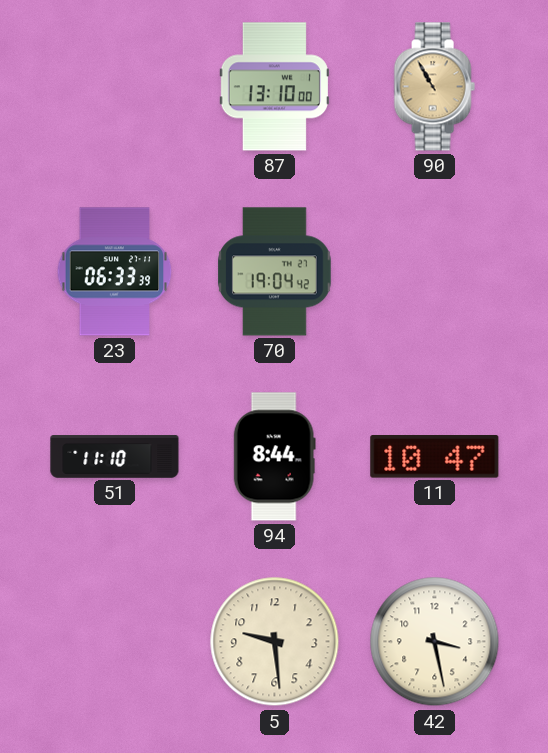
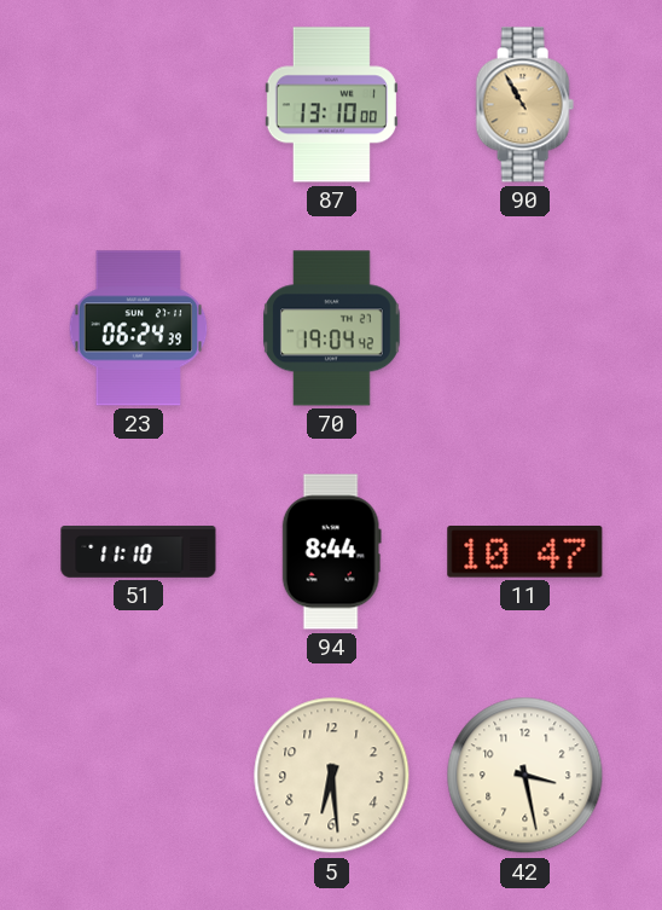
23: 06:33 -> 06:24
5: 9:29 -> 6:29
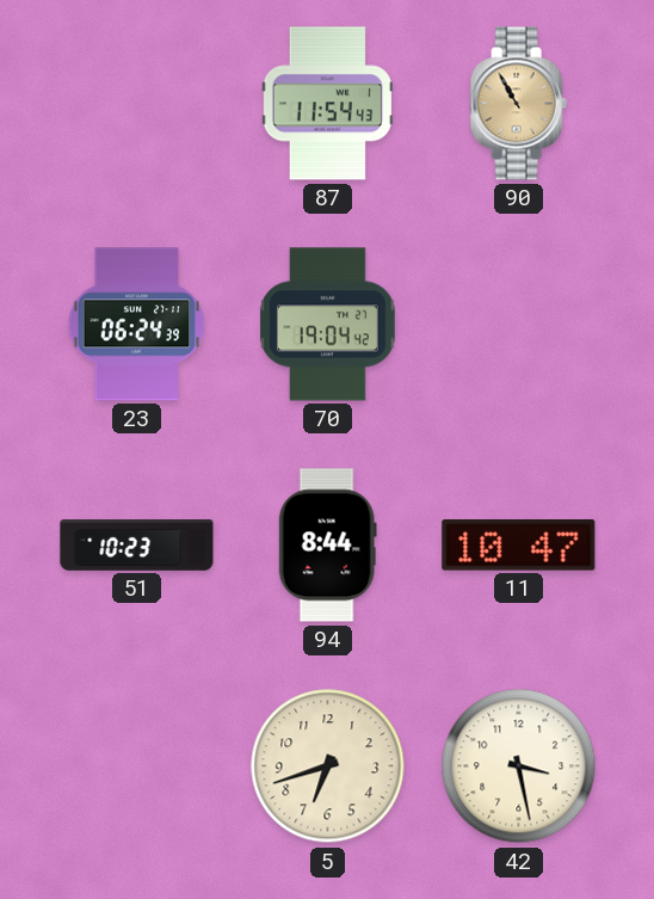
87: 13:10 -> 11:54
51: 11:10 -> 10:23
5: 6:29 -> 6:42
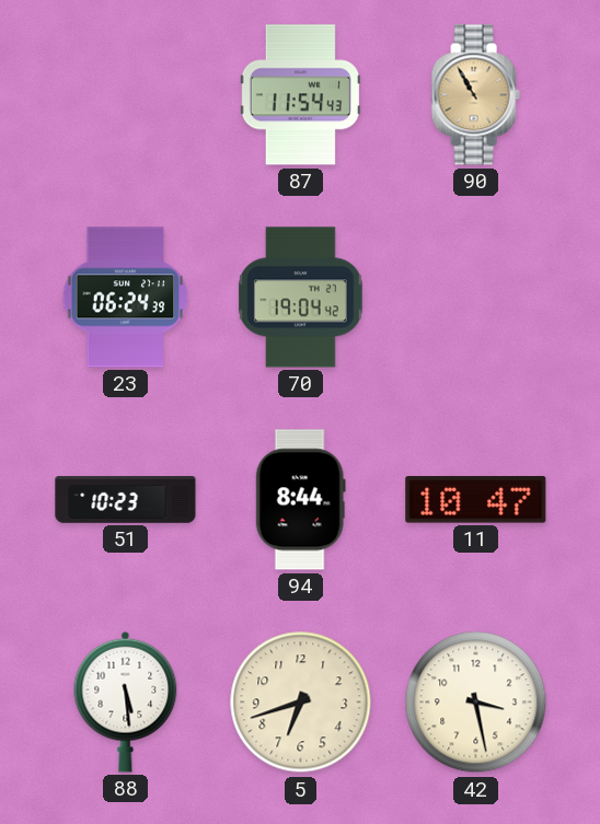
88: none -> 5:29
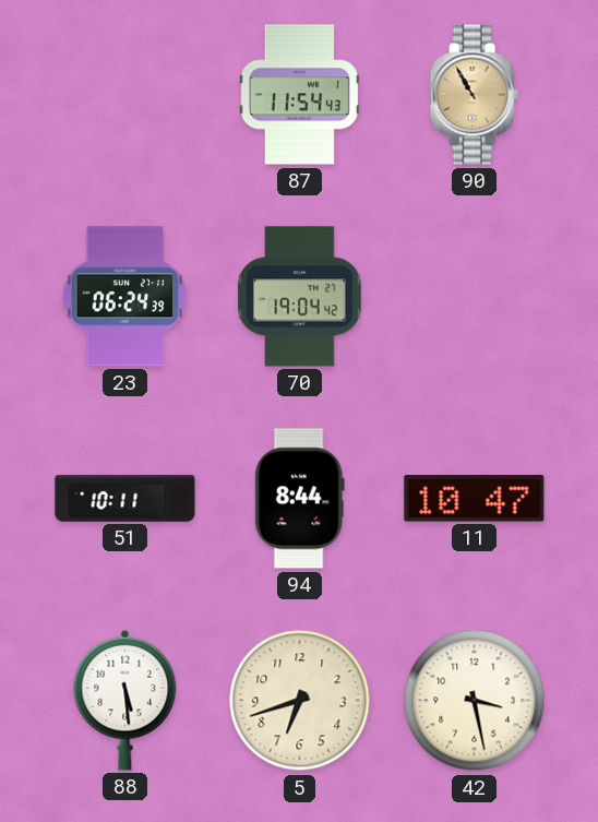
51: 10:23 -> 10:11
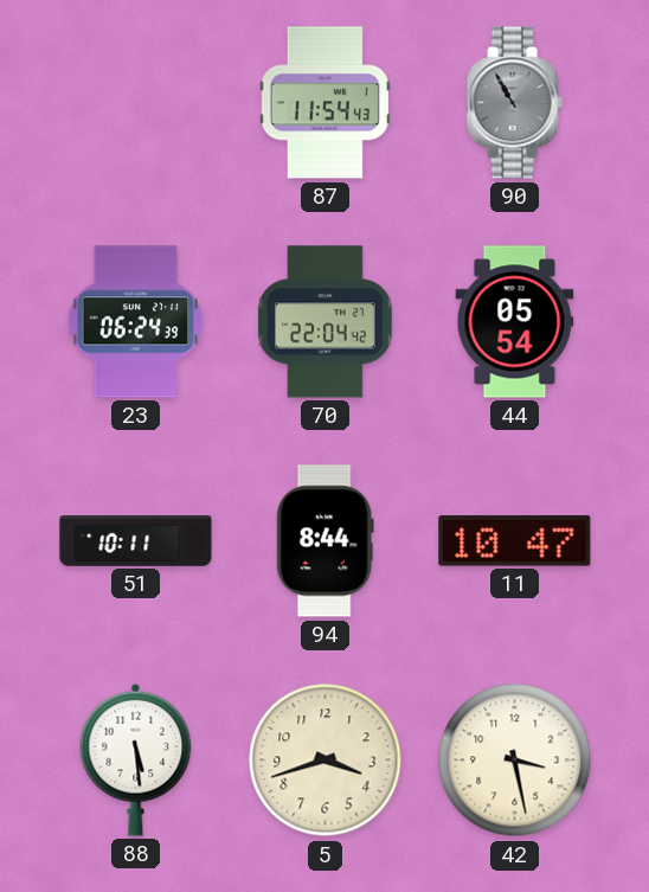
90 dial: champagne -> grey
70: 19:04 -> 22:04
44: none -> 05:54
5: 6:42 -> 3:42
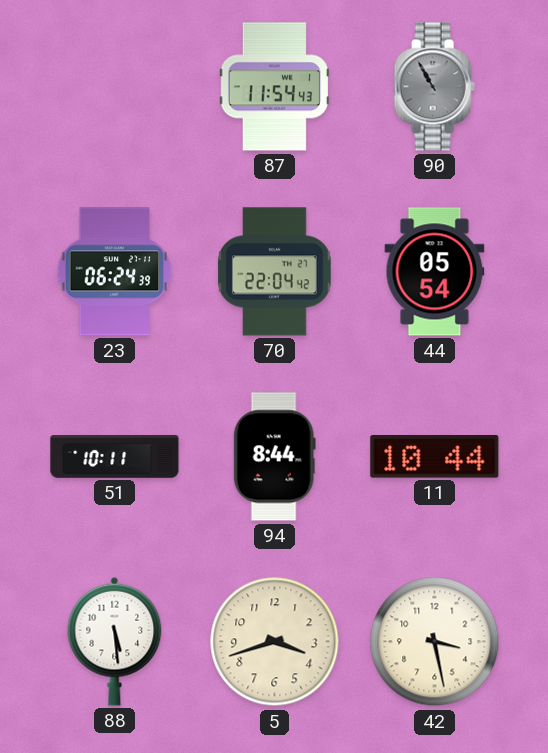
11: 10:47 -> 10:44
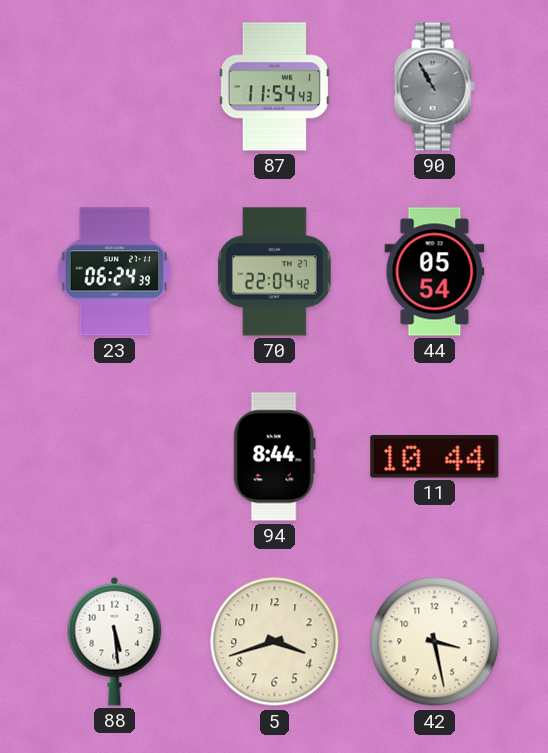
51: 10:11 -> none
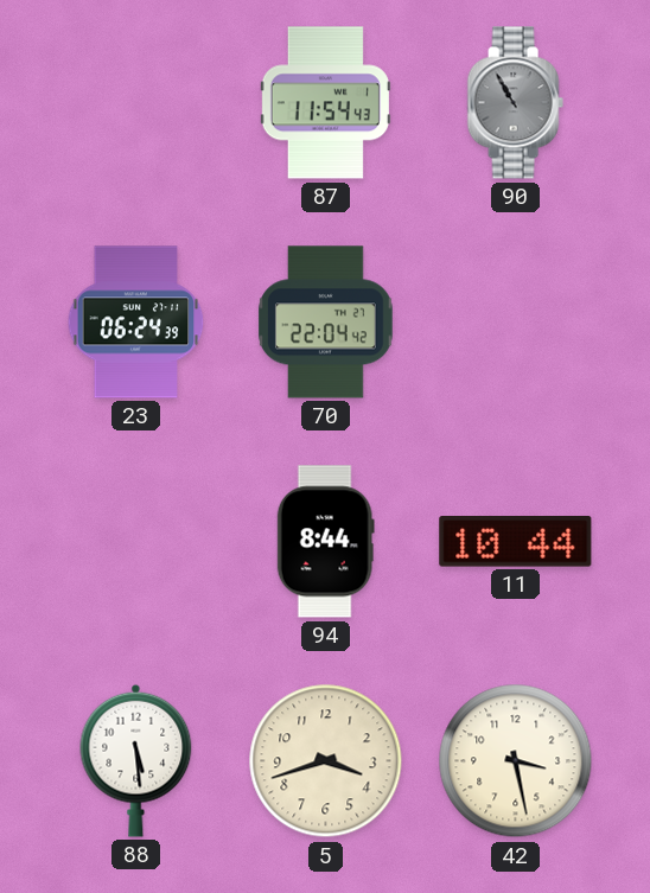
44: 05:54 -> none
